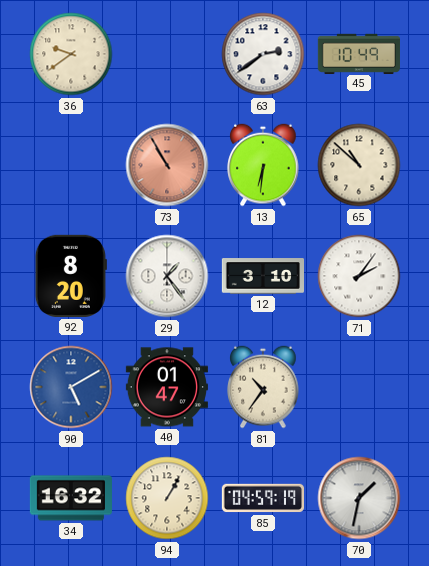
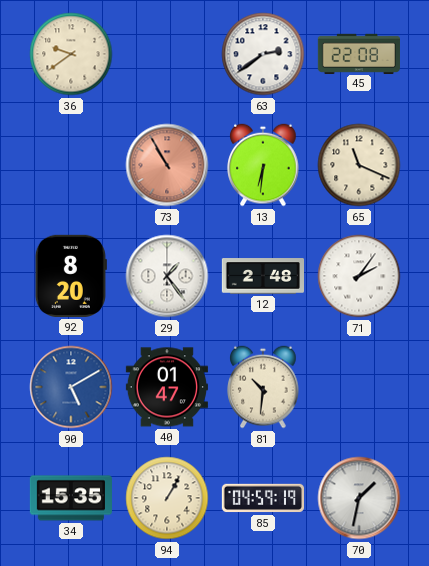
45: 10:49 -> 22:08
65: 10:52 -> 11:19
12: 3:10 -> 2:48
81: 10:36 -> 10:31
34: 16:32 -> 15:35
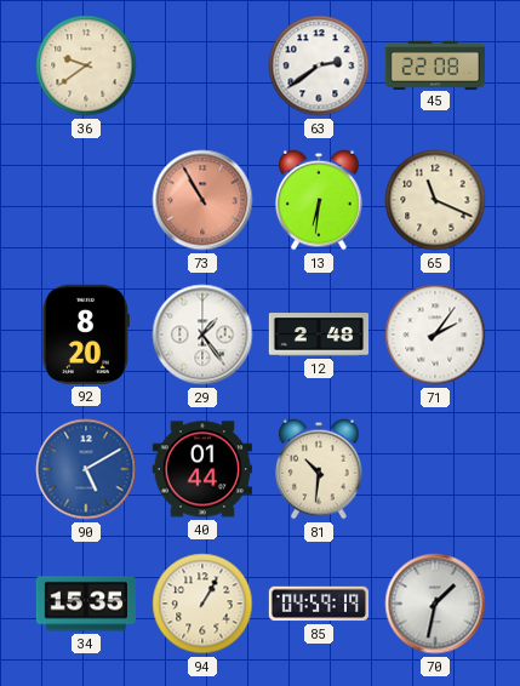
40: 01:47 -> 01:44
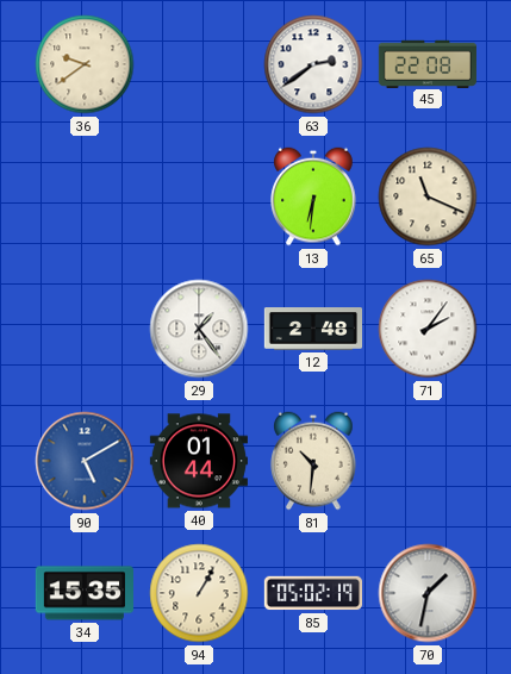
73: 10:55 -> none
92: 8:20 -> none
85: 04:59 -> 05:02
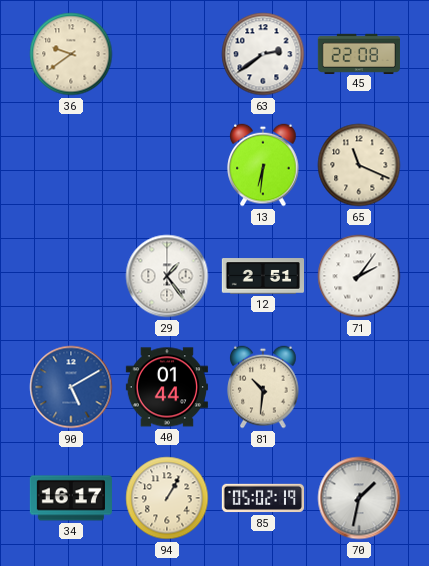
12: 2:48 -> 2:51
34: 15:35 -> 16:17
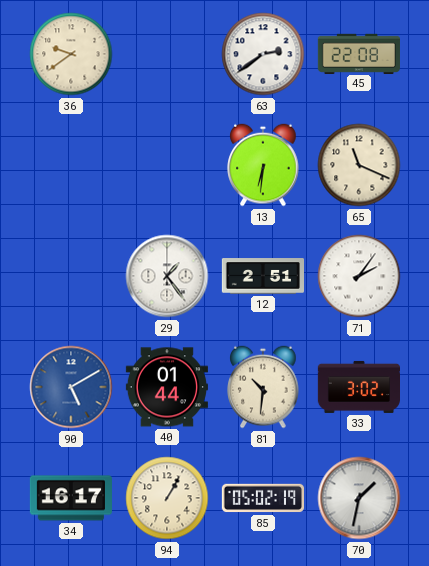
33: none -> 3:02
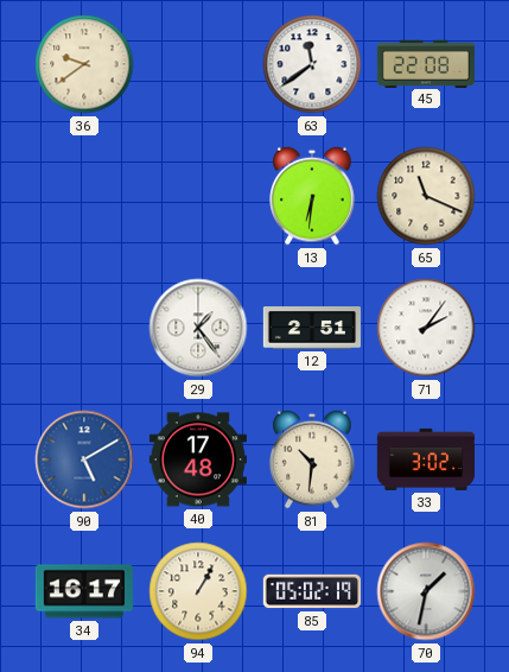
63: 2:39 -> 11:39
40: 01:44 -> 17:48
